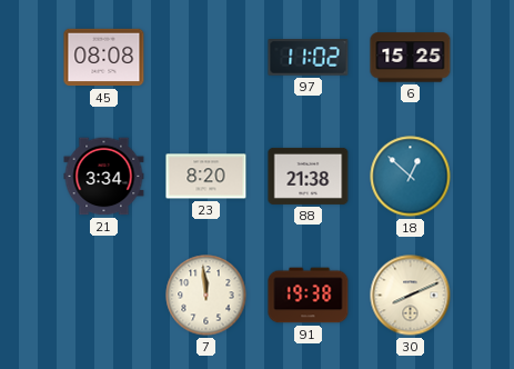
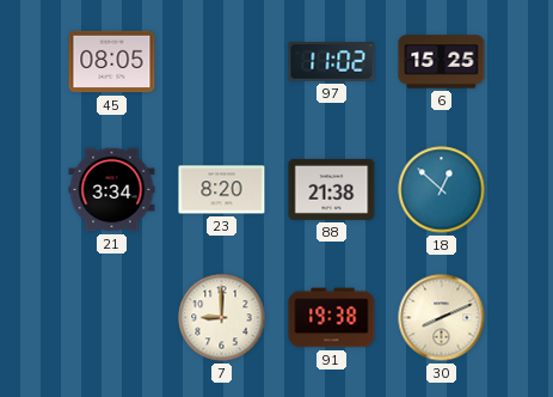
45: 08:08 -> 08:05
7: 11:59 -> 9:00
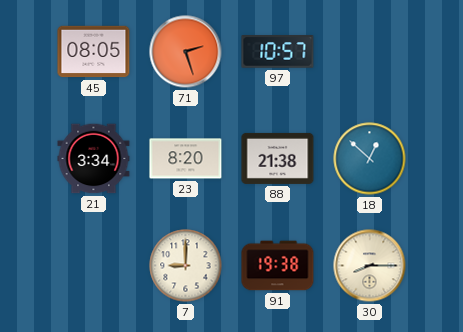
71: none -> 2:27
97: 11:02 -> 10:57
6: 15:25 -> none
30: 8:11 -> 8:15
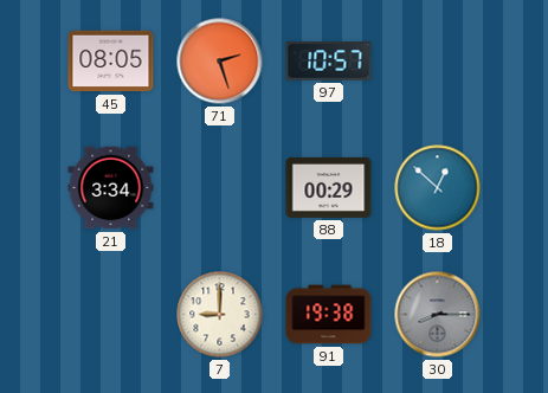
23: 8:20 -> none
88: 21:38 -> 00:29
30 dial: cream -> grey
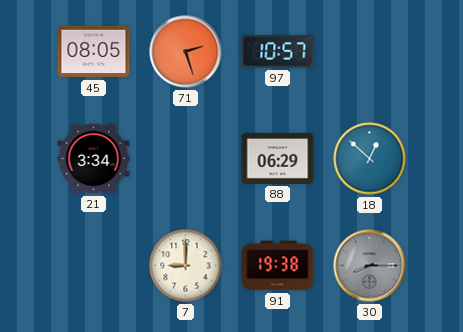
88: 00:29 -> 06:29
